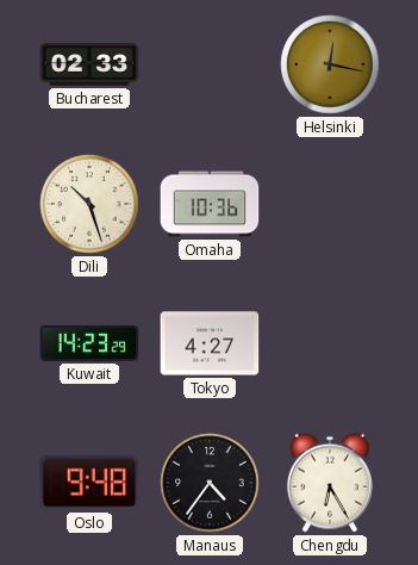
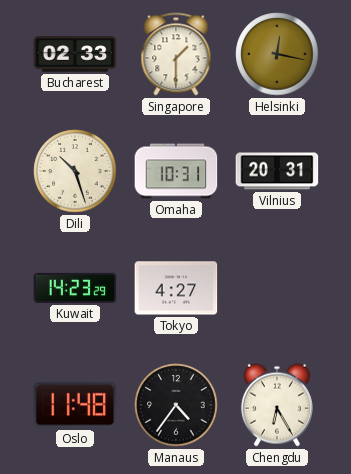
Singapore: none -> 1:30
Omaha: 10:36 -> 10:31
Vilnius: none -> 20:31
Oslo: 9:48 -> 11:48
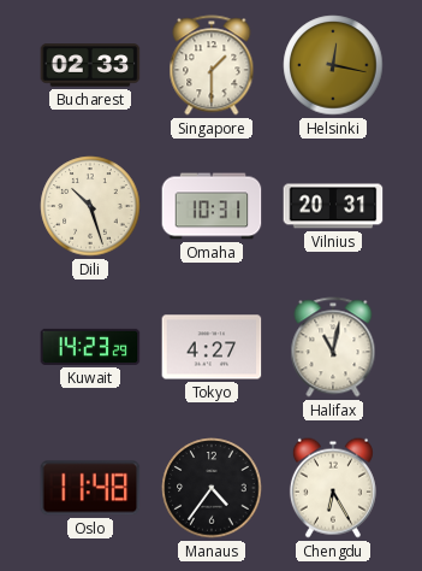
Halifax: none -> 11:02
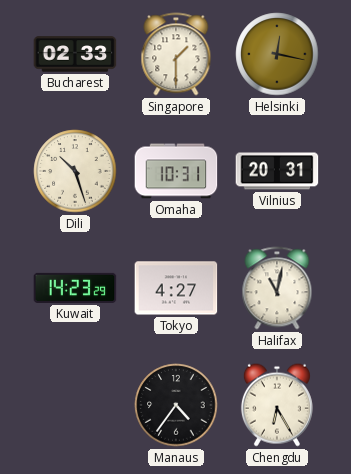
Oslo: 11:48 -> none
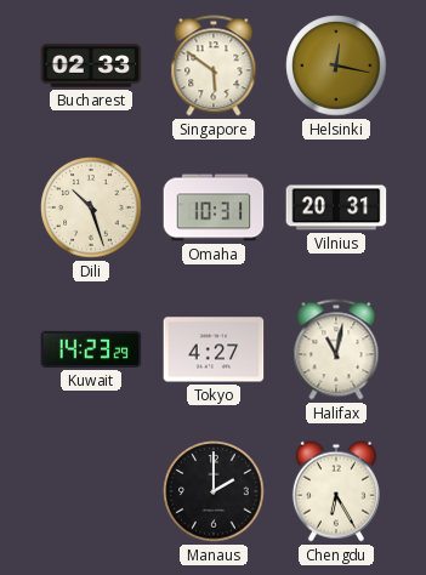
Singapore: 1:30 -> 5:51
Manaus: 4:36 -> 2:00
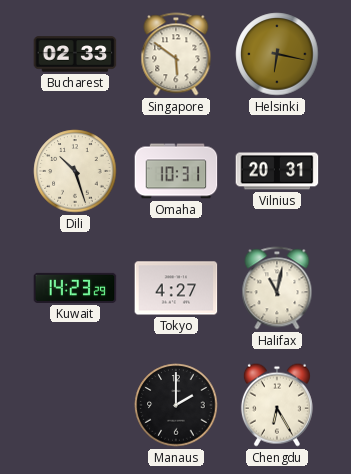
Helsinki: 12:17 -> 6:17
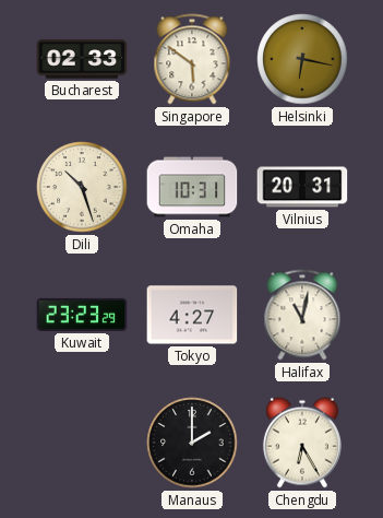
Kuwait: 14:23 -> 23:23
